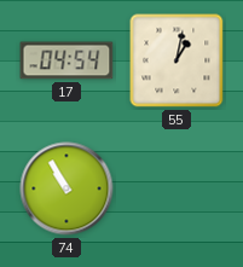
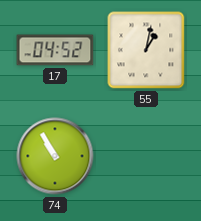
17: 04:54 -> 04:52
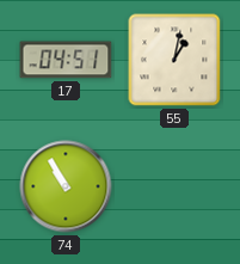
17: 04:52 -> 04:51
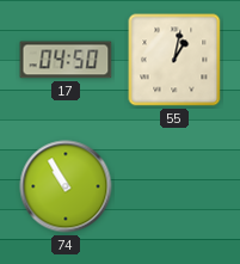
17: 04:51 -> 04:50
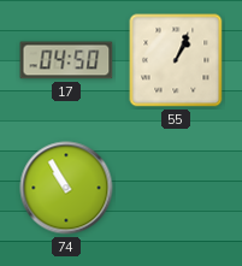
55: 1:02 -> 1:04
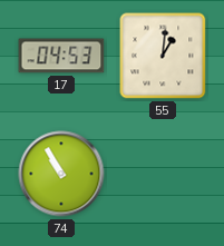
17: 04:50 -> 04:53
55: 1:04 -> 1:01
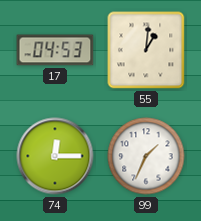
74: 10:55 -> 12:15
99: none -> 1:34
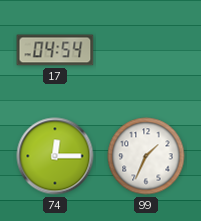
17: 04:53 -> 04:54
55: 1:01 -> none
